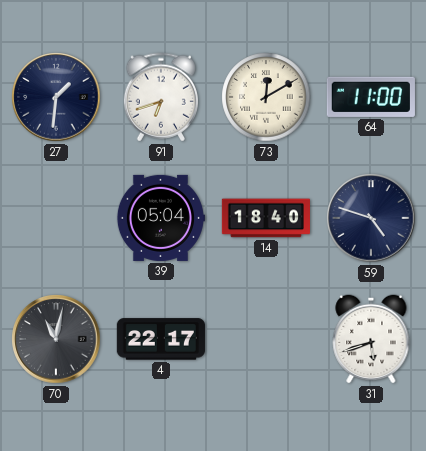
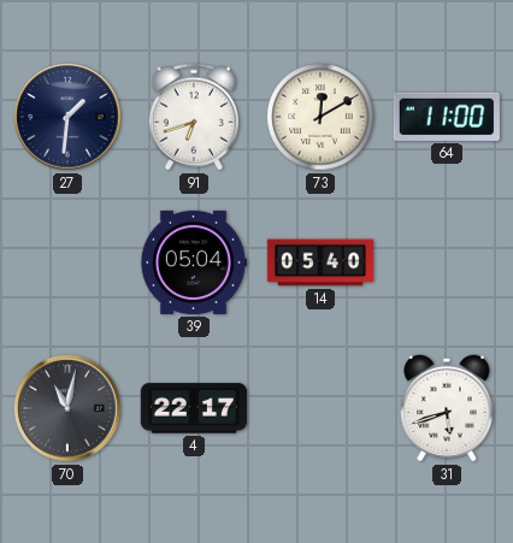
14: 18:40 -> 05:40
59: 4:48 -> none
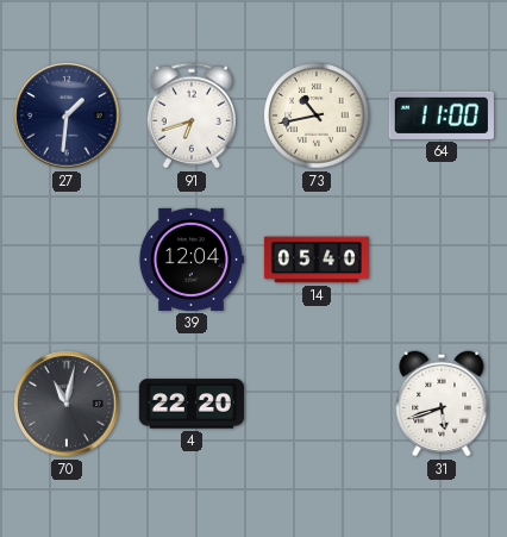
73: 12:10 -> 10:43
39: 05:04 -> 12:04
4: 22:17 -> 22:20
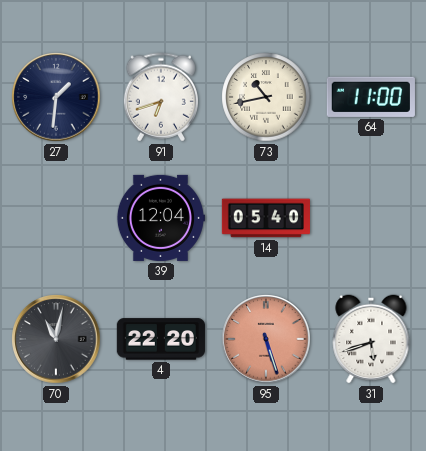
95: none -> 5:27
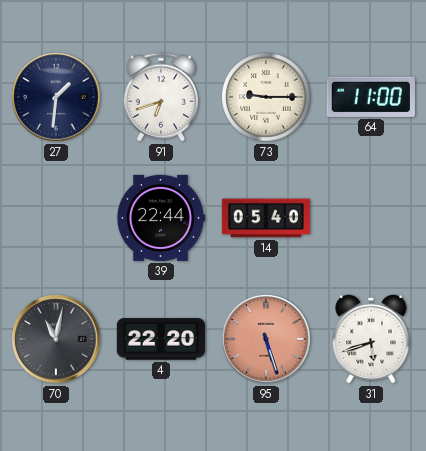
73: 10:43 -> 9:15
39: 12:04 -> 22:44
